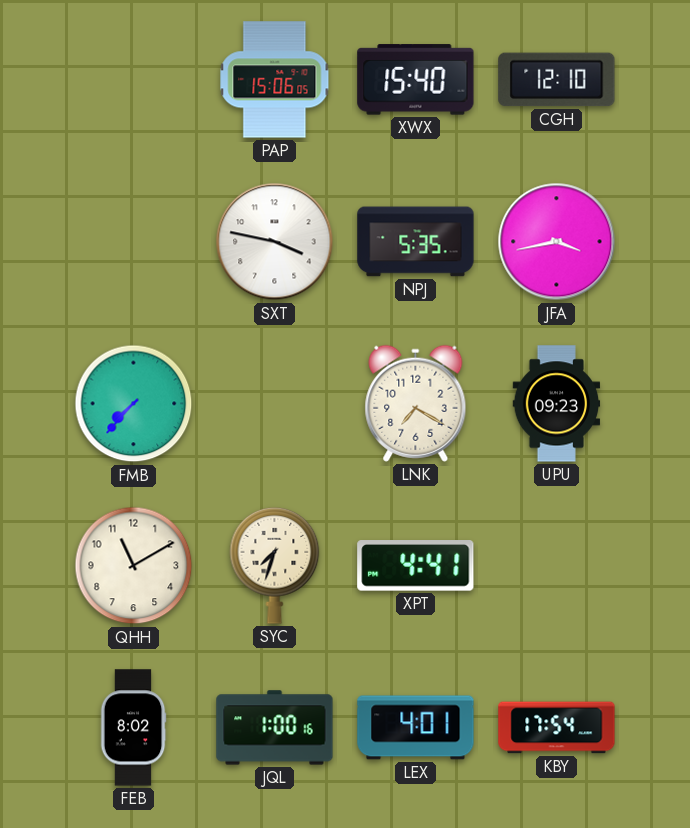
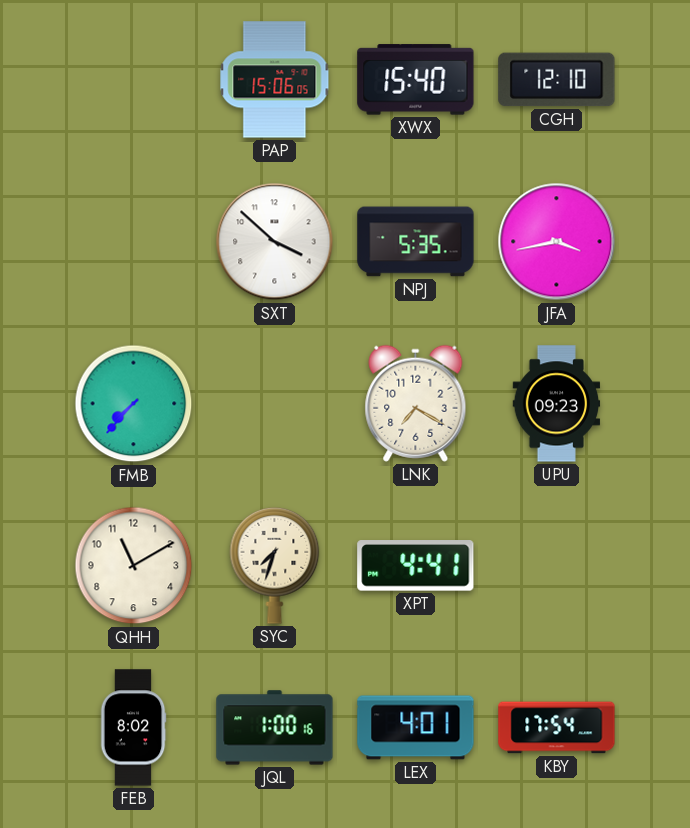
SXT: 3:47 -> 3:52
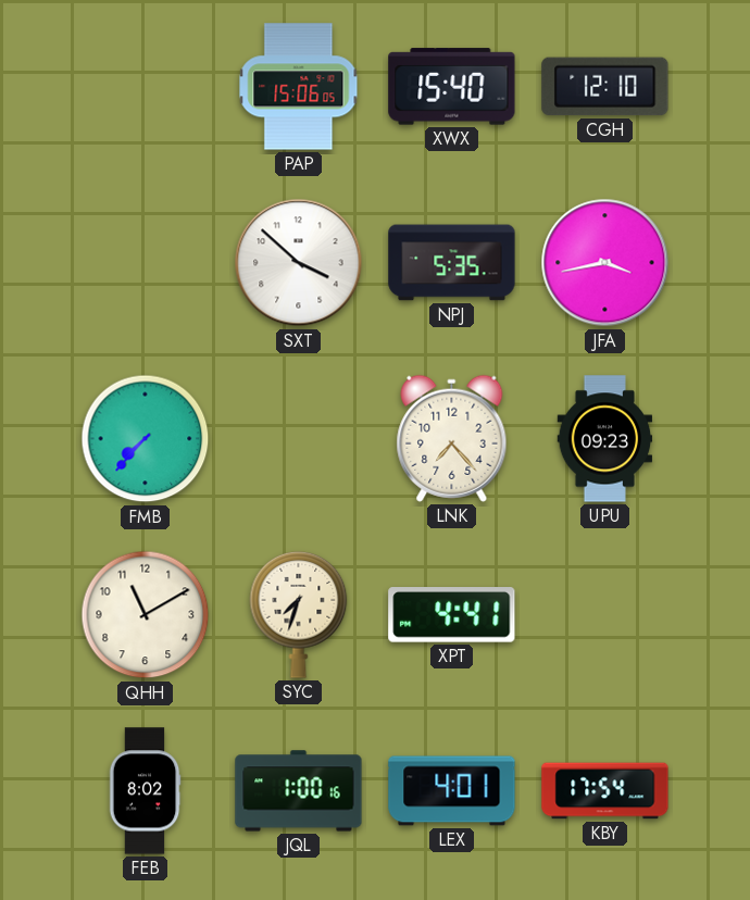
LNK: 7:20 -> 7:23
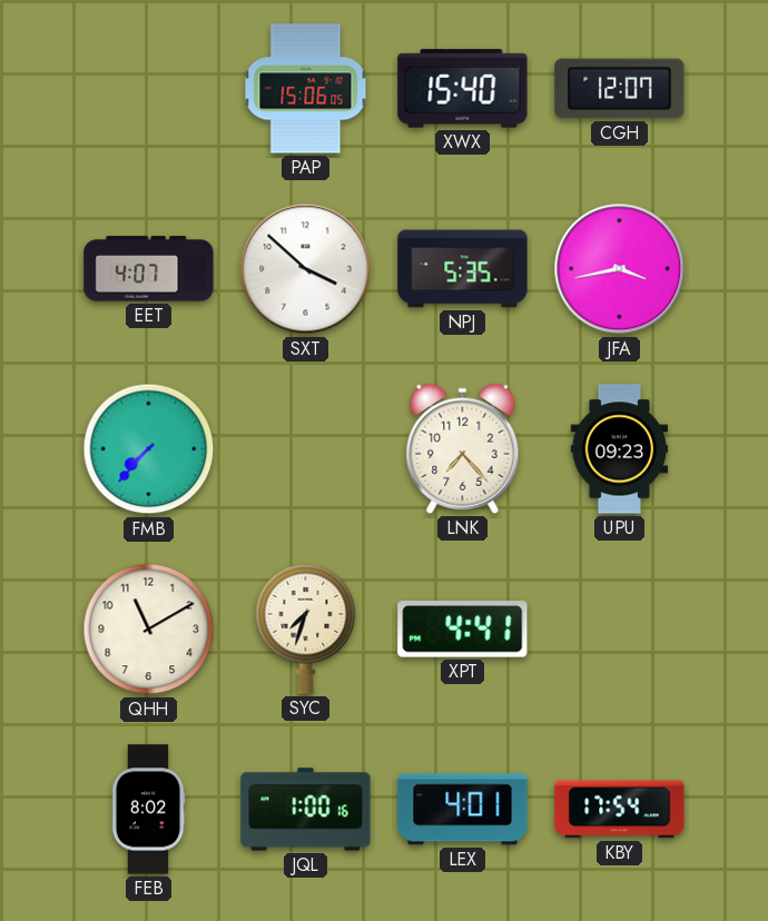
CGH: 12:10 -> 12:07
EET: none -> 4:07
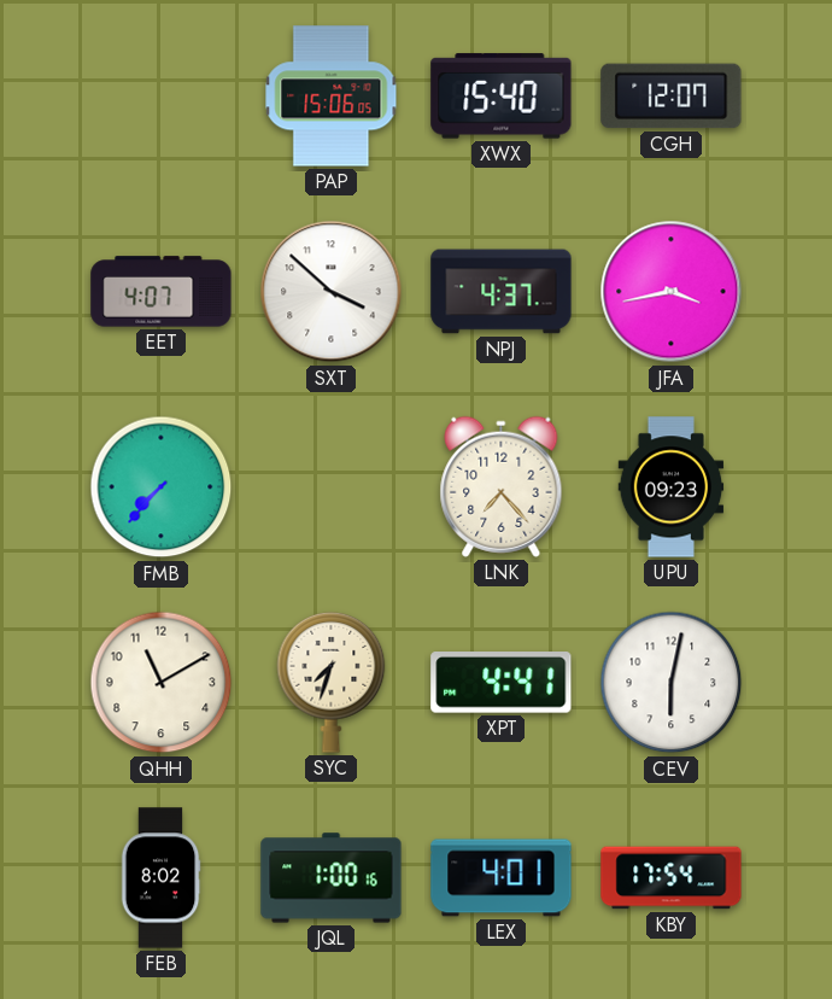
NPJ: 5:35 -> 4:37
CEV: none -> 6:02
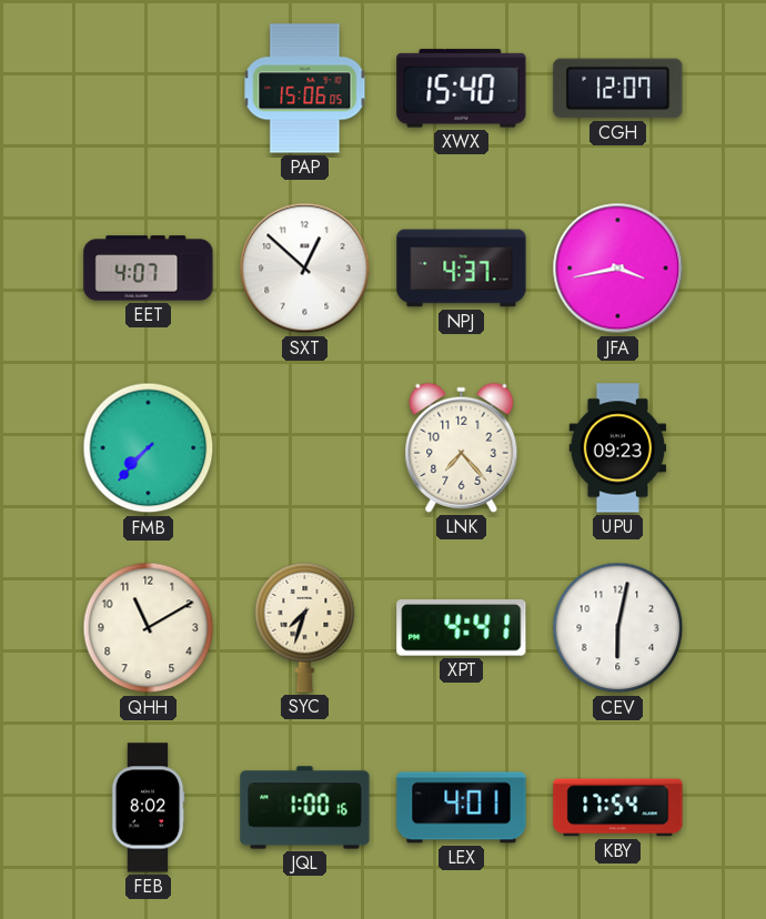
SXT: 3:52 -> 12:52
